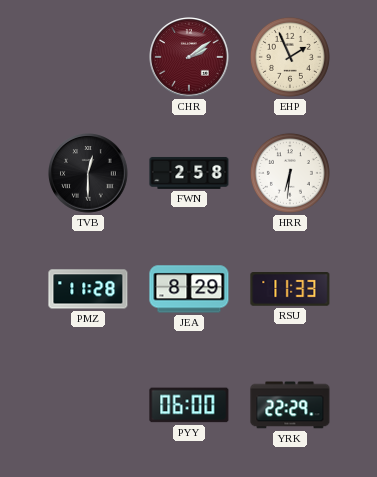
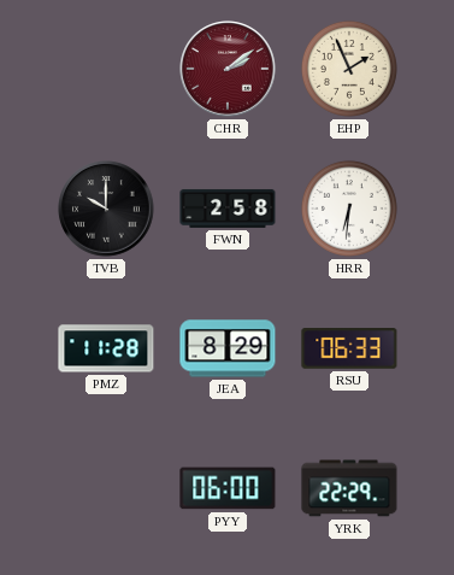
TVB: 12:30 -> 10:00
RSU: 11:33 -> 06:33
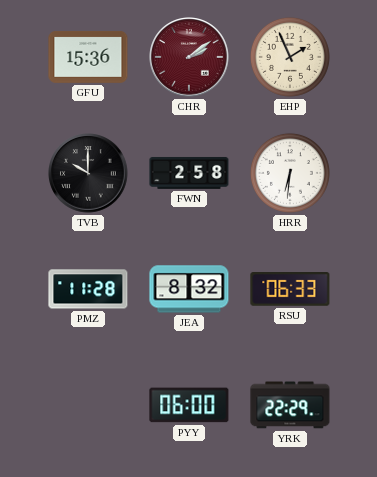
GFU: none -> 15:36
JEA: 8:29 -> 8:32
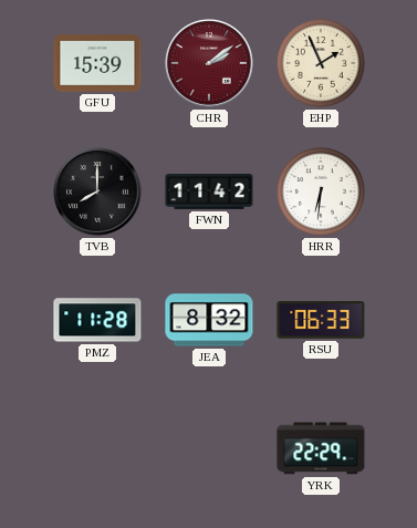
GFU: 15:36 -> 15:39
TVB: 10:00 -> 8:00
FWN: 2:58 -> 11:42
PYY: 06:00 -> none
